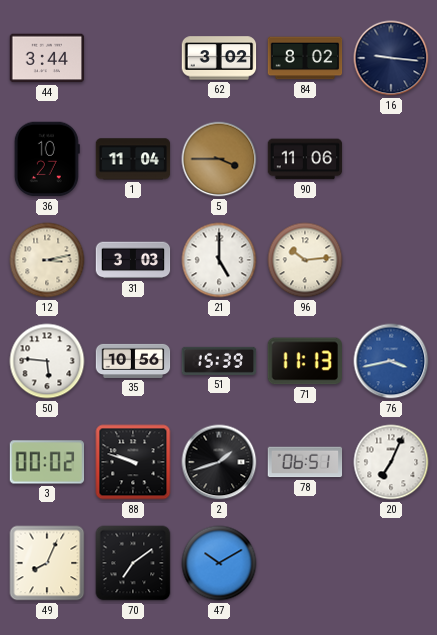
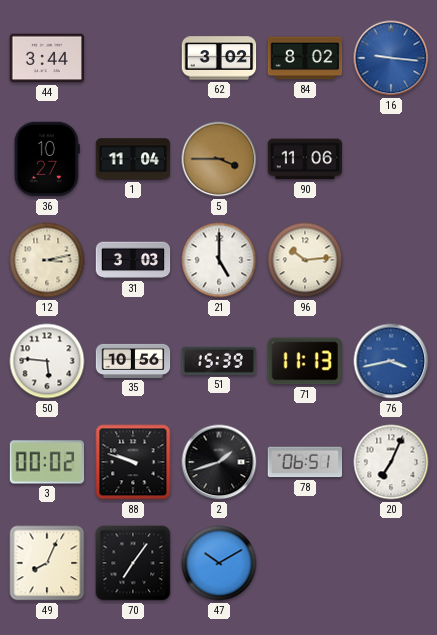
16 dial: navy -> blue
70: 7:09 -> 7:06
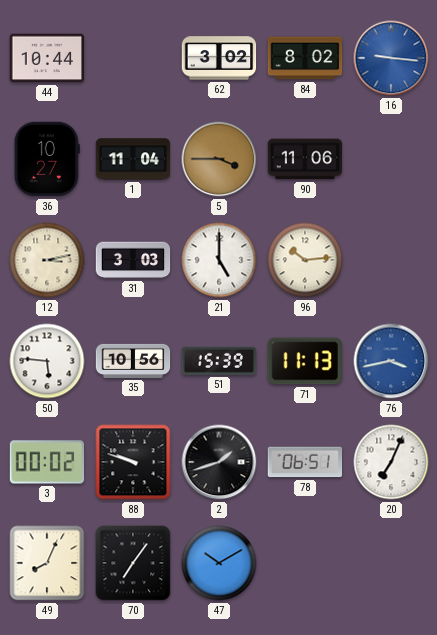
44: 3:44 -> 10:44
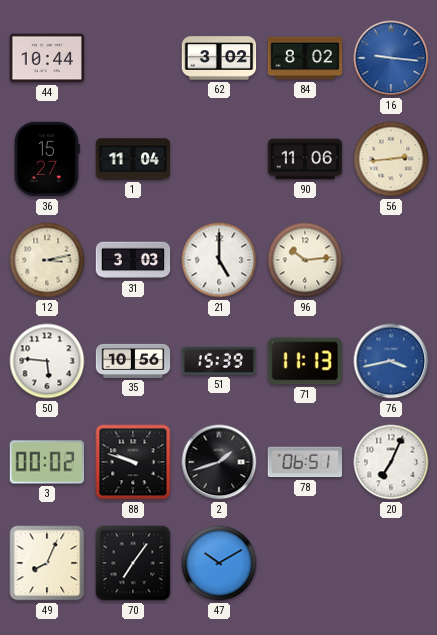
36: 10:27 -> 15:27
5: 3:45 -> none
56: none -> 2:44
